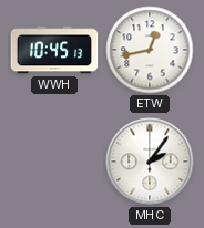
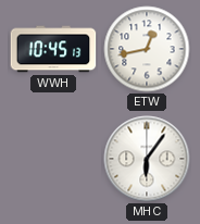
MHC: 2:06 -> 6:06
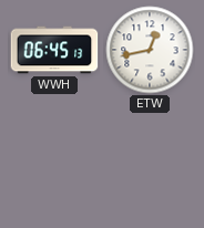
WWH: 10:45 -> 06:45
MHC: 6:06 -> none
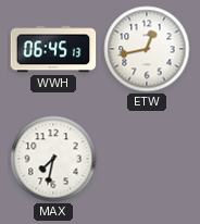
MAX: none -> 7:32
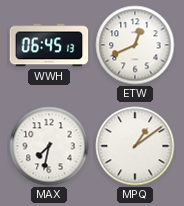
ETW: 12:43 -> 12:41
MPQ: none -> 1:09
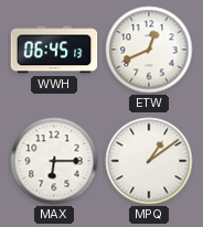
MAX: 7:32 -> 6:15
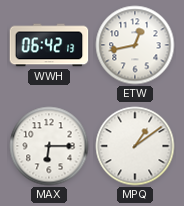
WWH: 06:45 -> 06:42
ETW: 12:41 -> 12:43
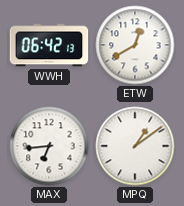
ETW: 12:43 -> 12:40
MAX: 6:15 -> 6:44
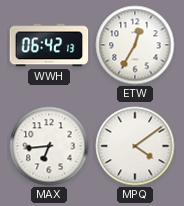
ETW: 12:40 -> 12:35
MPQ: 1:09 -> 4:09
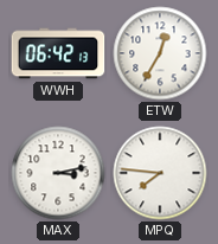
MAX: 6:44 -> 3:13
MPQ: 4:09 -> 7:46
